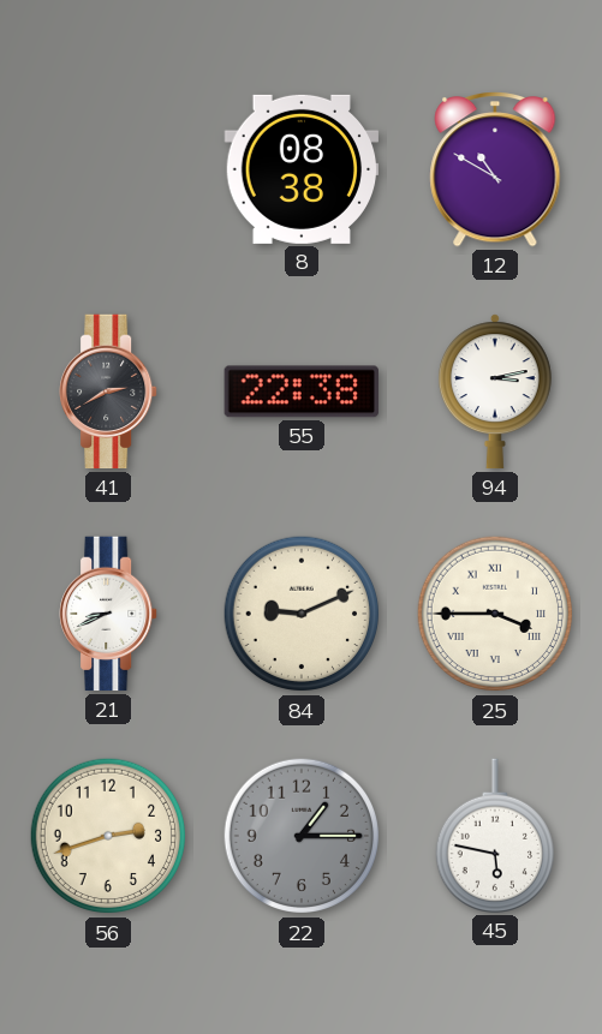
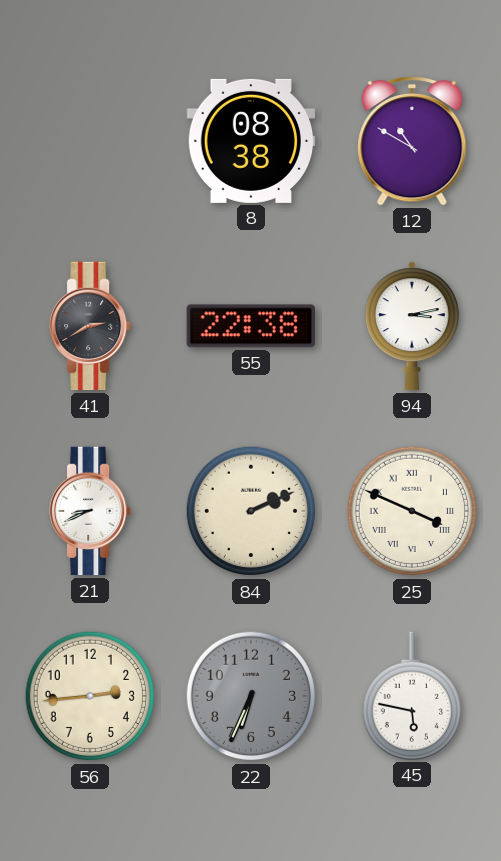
84: 9:11 -> 2:11
25: 3:45 -> 3:49
56: 2:42 -> 2:44
22: 1:15 -> 6:34
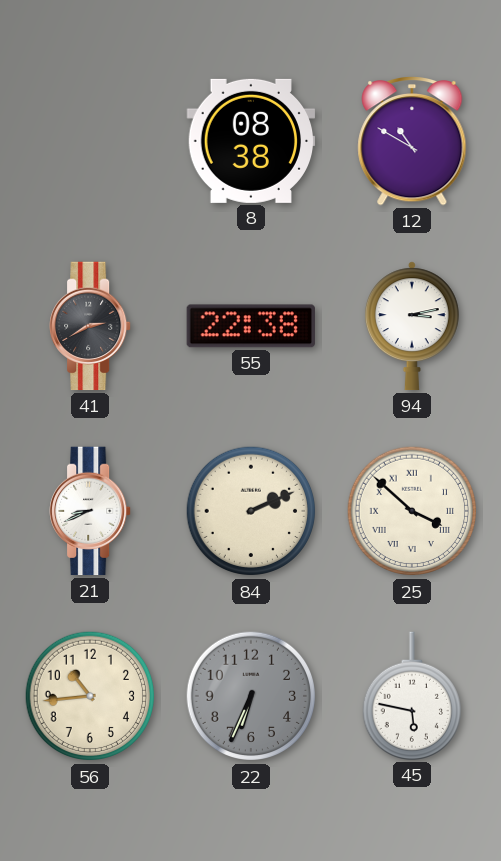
25: 3:49 -> 3:52
56: 2:44 -> 10:44
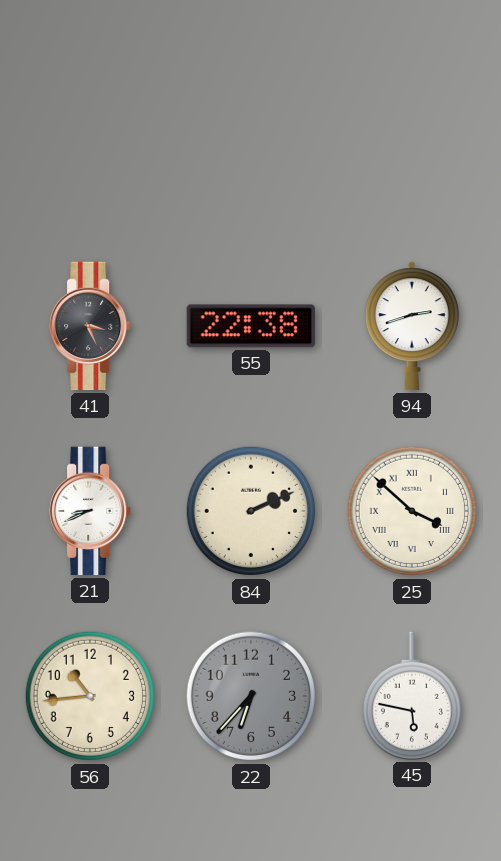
8: 08:38 -> none
12: 10:50 -> none
41: 2:40 -> 3:26
94: 3:13 -> 2:42
22: 6:34 -> 6:37
